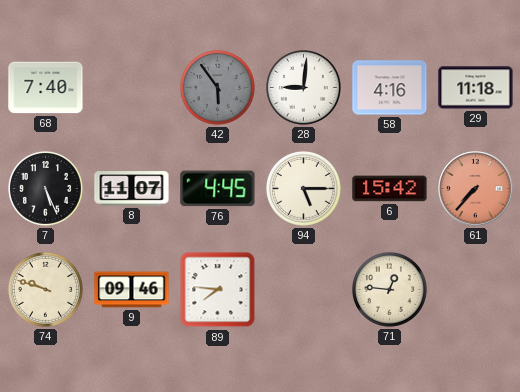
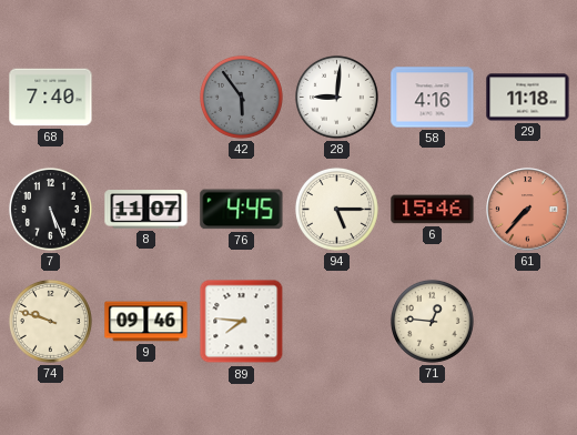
6: 15:42 -> 15:46
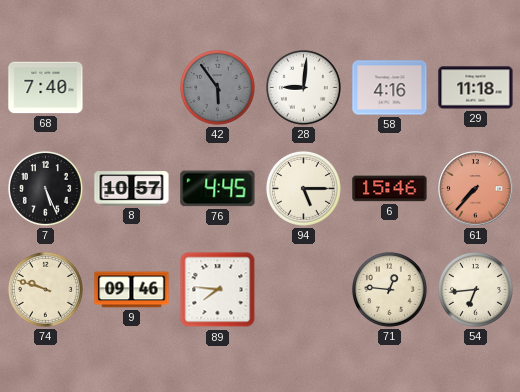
8: 11:07 -> 10:57
54: none -> 6:44
